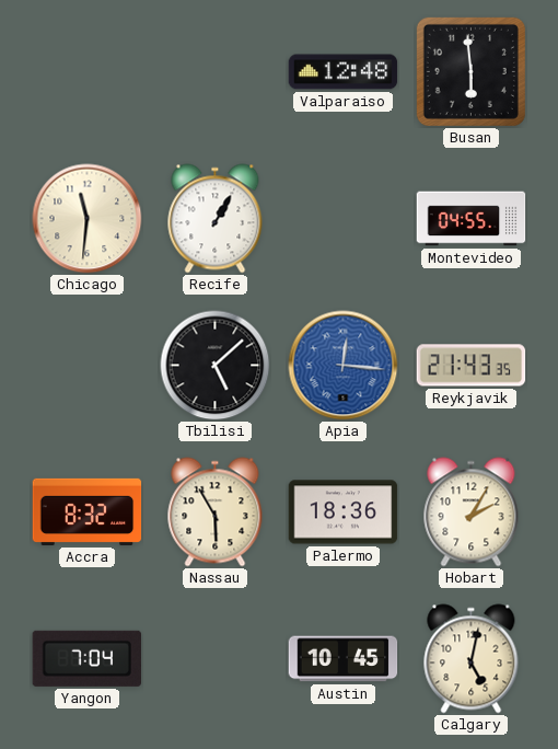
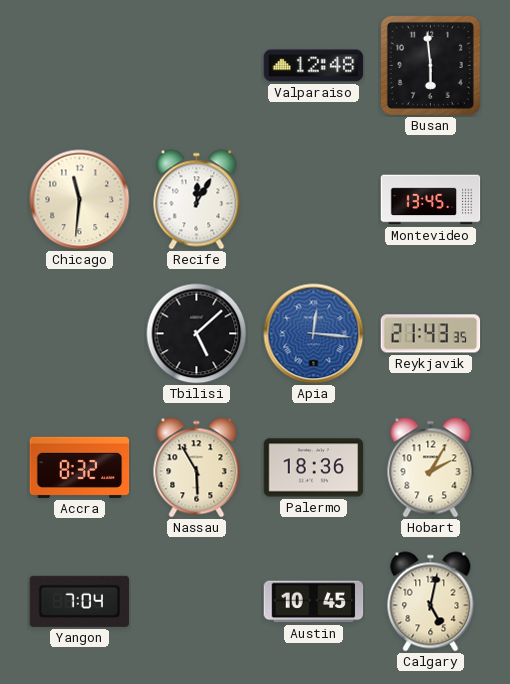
Recife: 1:05 -> 12:05
Montevideo: 04:55 -> 13:45
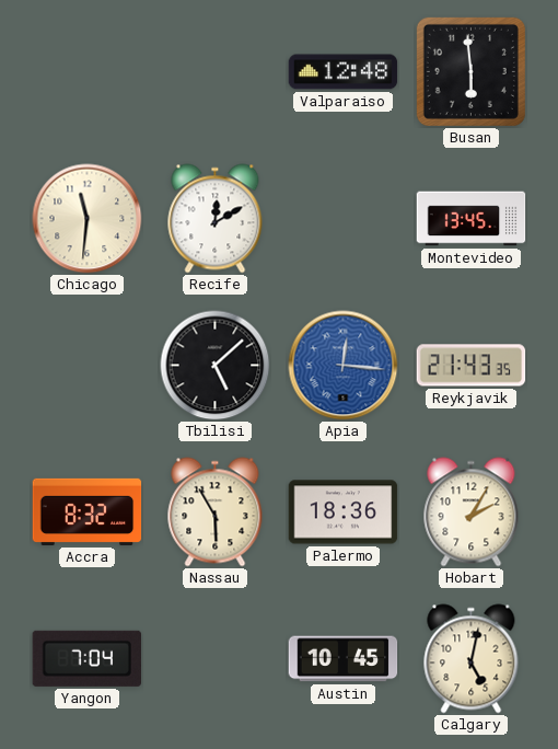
Recife: 12:05 -> 12:10
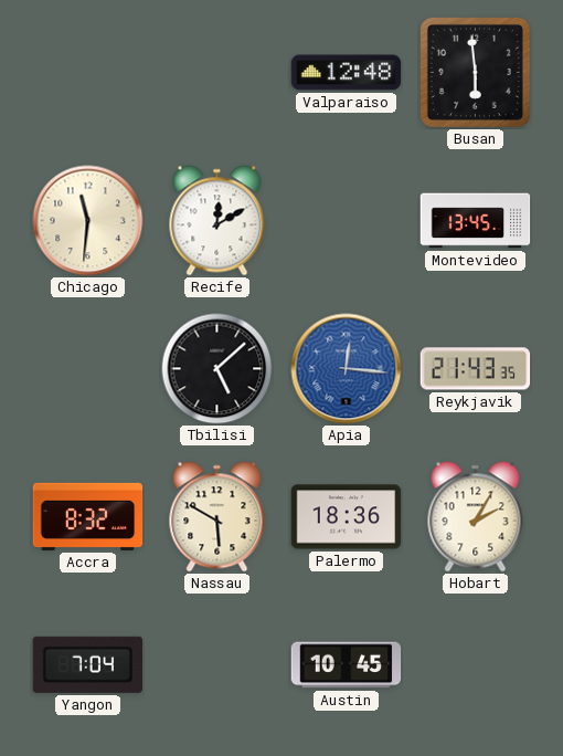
Nassau: 5:55 -> 5:50
Calgary: 5:02 -> none
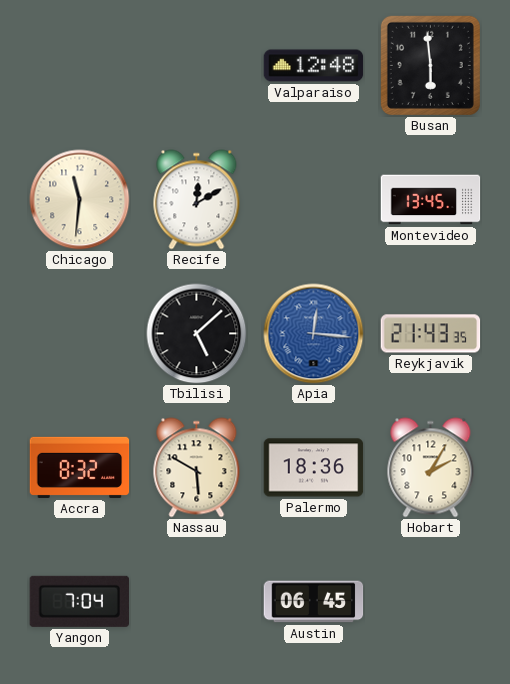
Austin: 10:45 -> 06:45
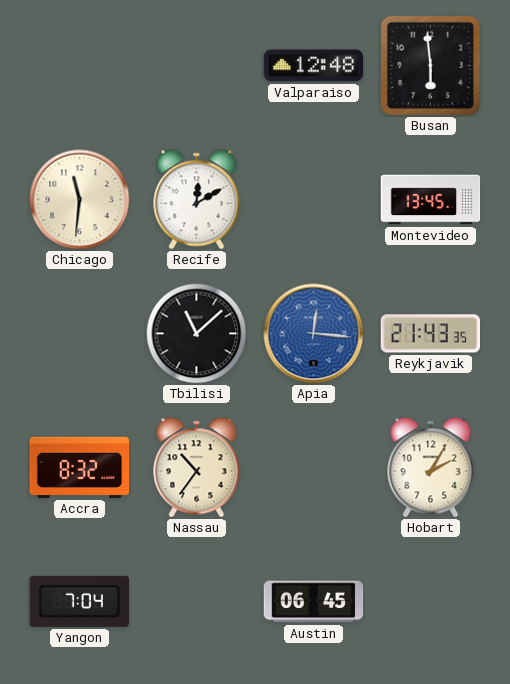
Tbilisi: 5:08 -> 11:08
Nassau: 5:50 -> 10:36
Palermo: 18:36 -> none
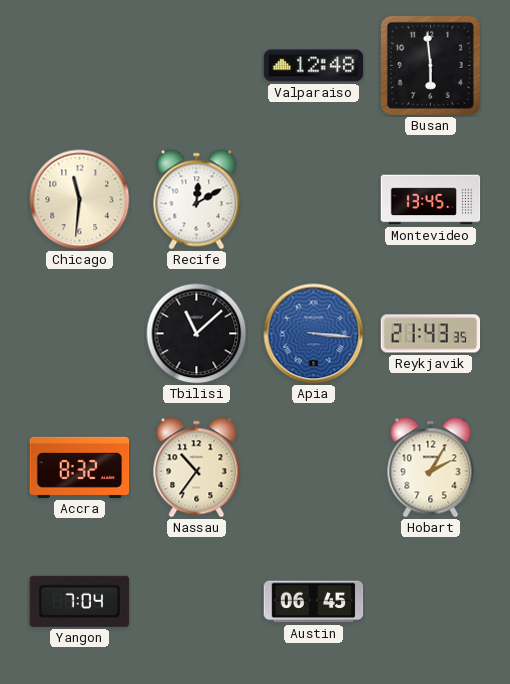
Apia: 12:16 -> 3:16
